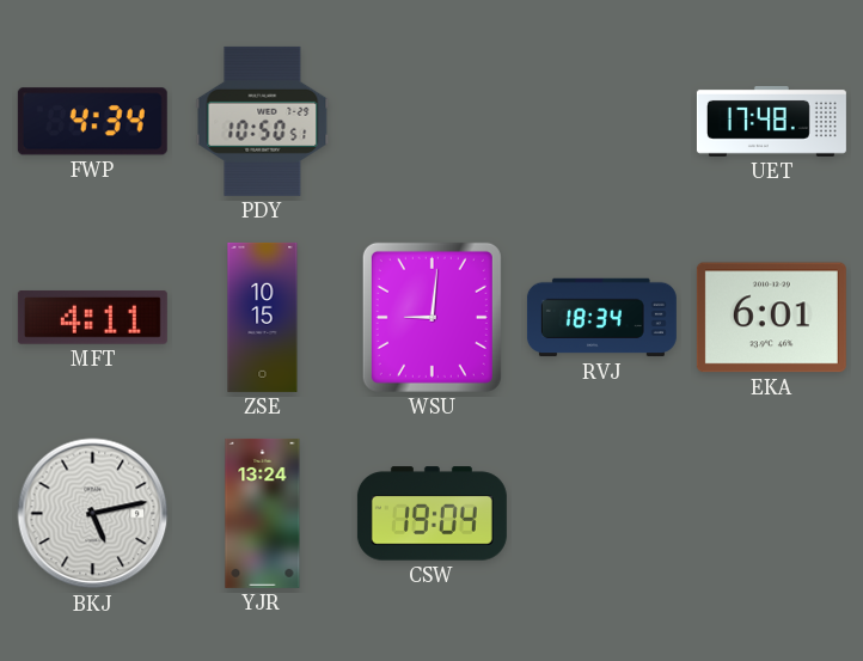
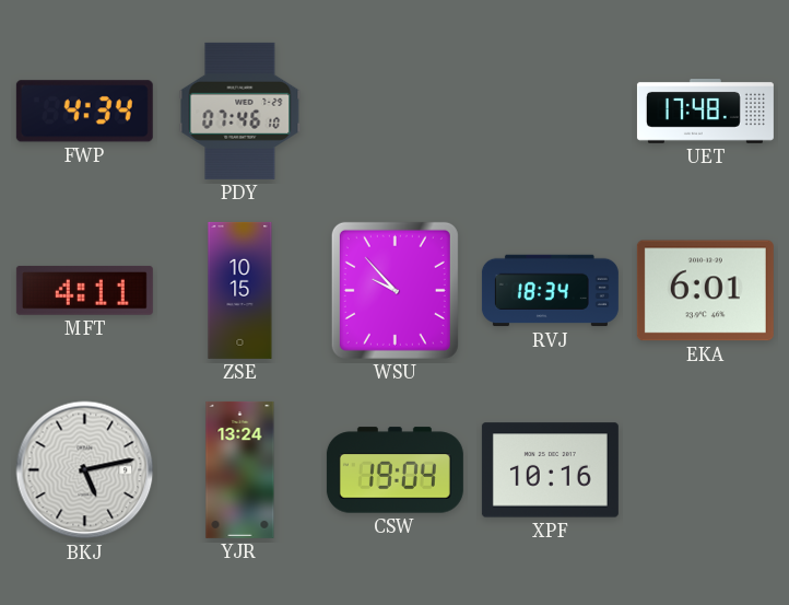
PDY: 10:50 -> 07:46
WSU: 9:01 -> 9:53
XPF: none -> 10:16
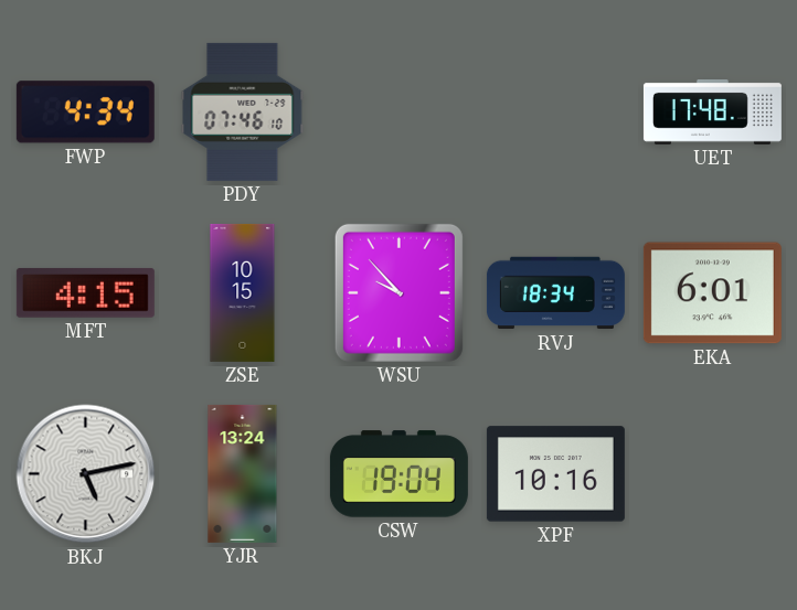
MFT: 4:11 -> 4:15
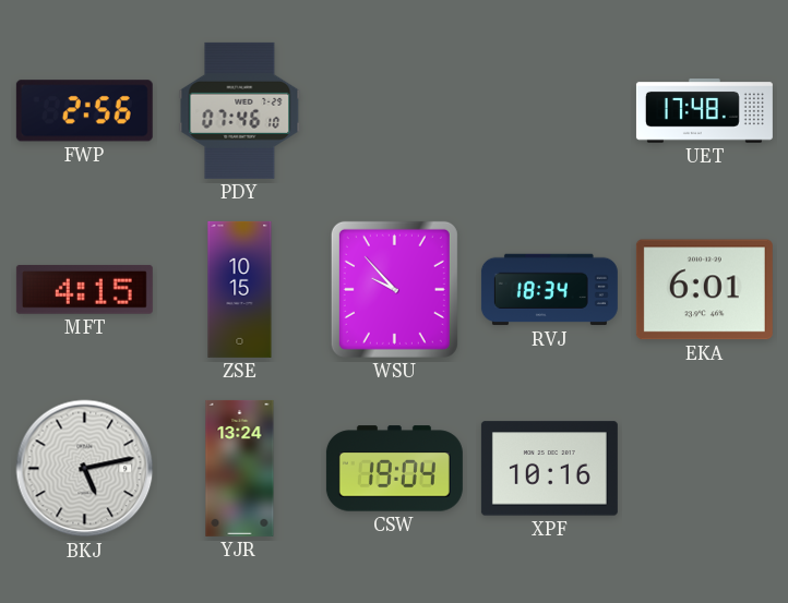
FWP: 4:34 -> 2:56
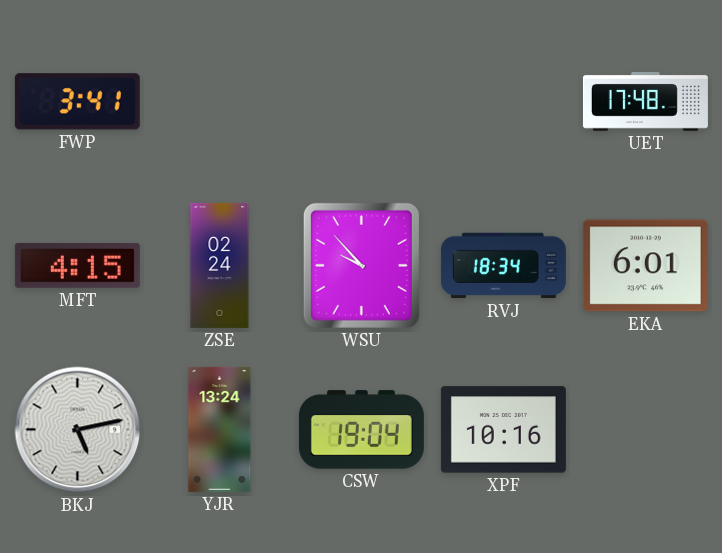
FWP: 2:56 -> 3:41
PDY: 07:46 -> none
ZSE: 10:15 -> 02:24
